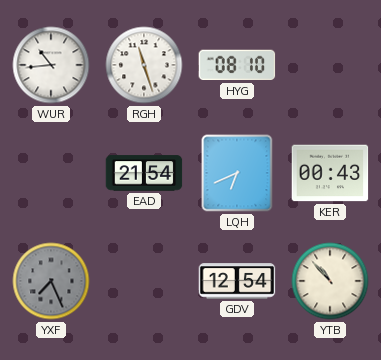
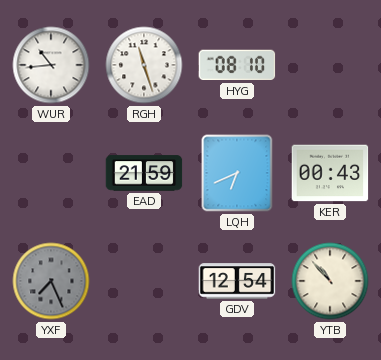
EAD: 21:54 -> 21:59
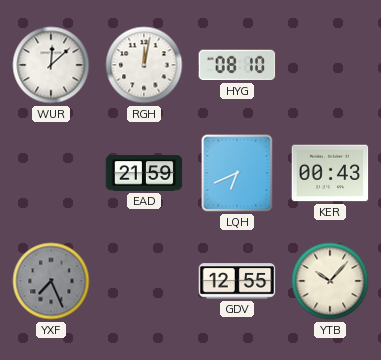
WUR: 10:44 -> 12:08
RGH: 11:27 -> 12:02
GDV: 12:54 -> 12:55
YTB: 10:53 -> 10:07
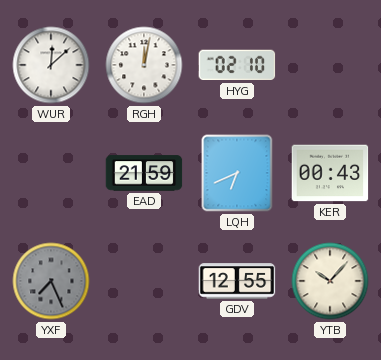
HYG: 08:10 -> 02:10
